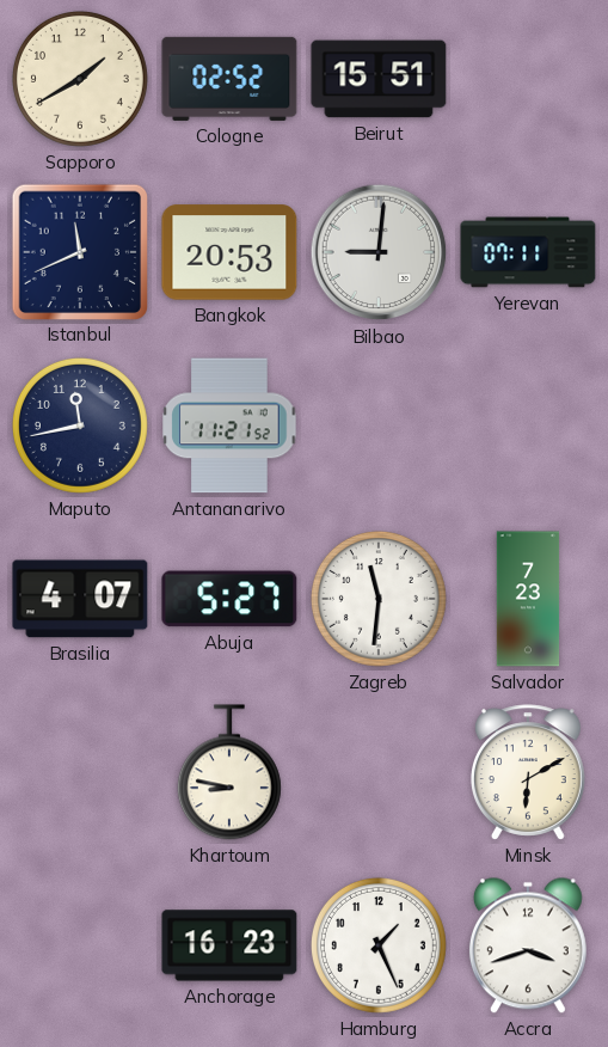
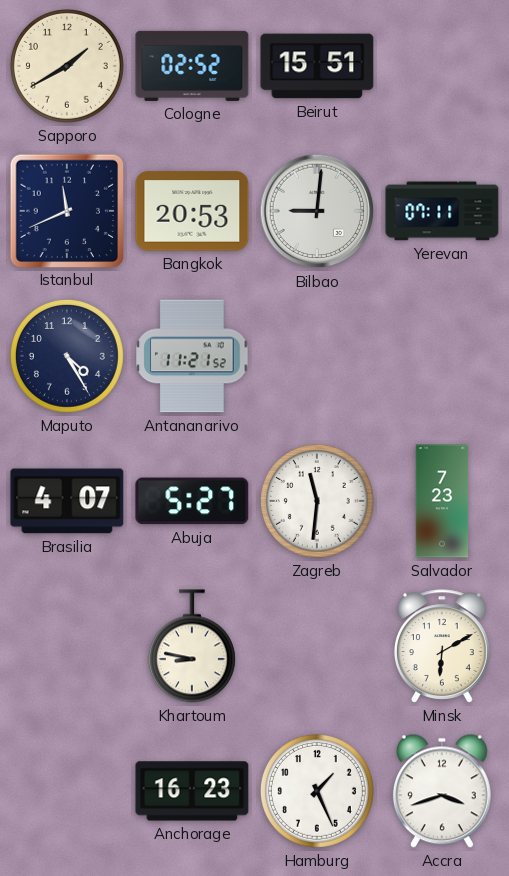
Maputo: 11:43 -> 4:25
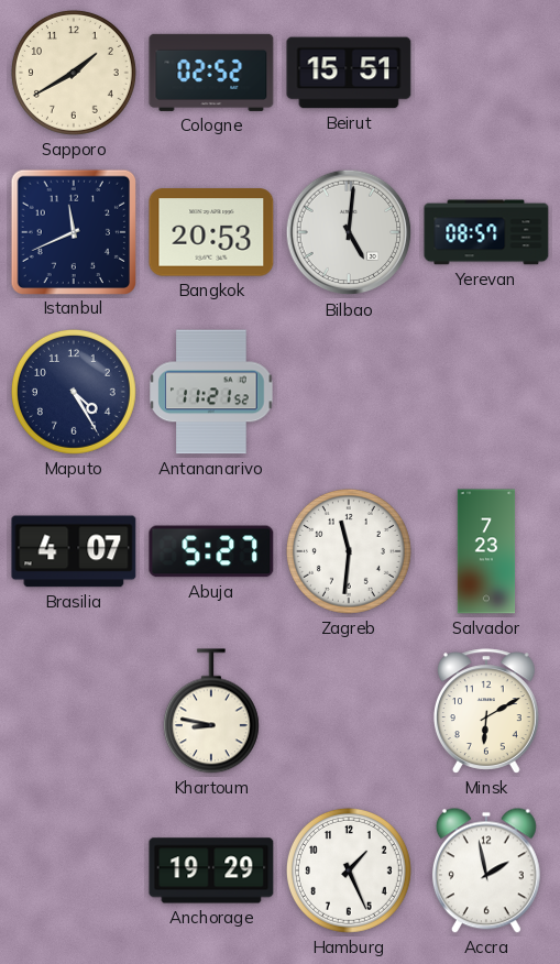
Bilbao: 9:01 -> 5:01
Yerevan: 07:11 -> 08:57
Anchorage: 16:23 -> 19:29
Accra: 3:42 -> 1:58
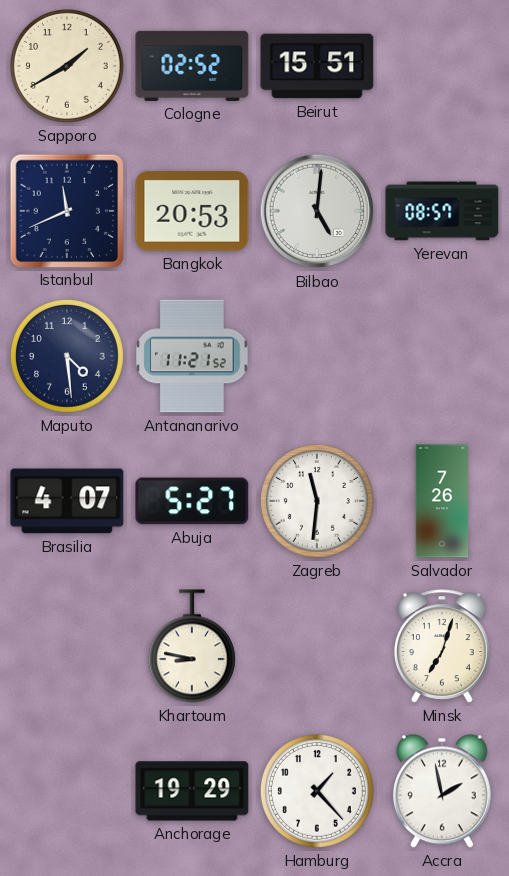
Maputo: 4:25 -> 4:29
Salvador: 7:23 -> 7:26
Minsk: 6:10 -> 7:03
Hamburg: 1:26 -> 1:23
